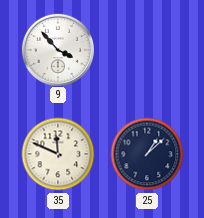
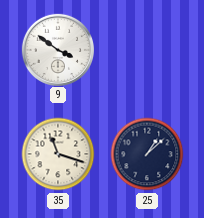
9: 3:53 -> 3:51
35: 11:49 -> 11:18
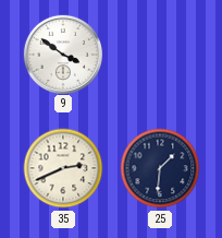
35: 11:18 -> 2:41
25: 1:08 -> 1:31
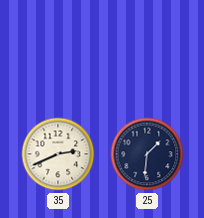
9: 3:51 -> none
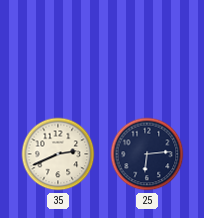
25: 1:31 -> 6:14
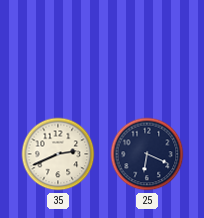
25: 6:14 -> 6:19
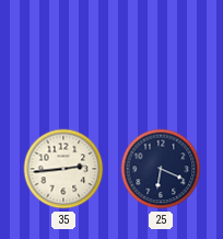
35: 2:41 -> 2:44
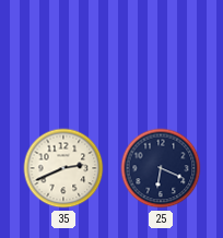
35: 2:44 -> 2:41
